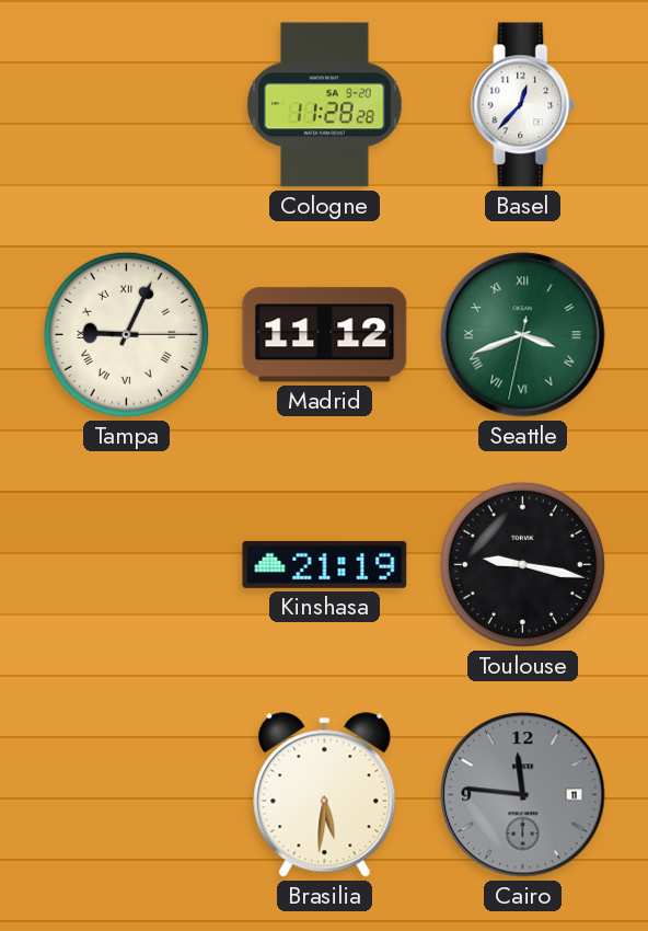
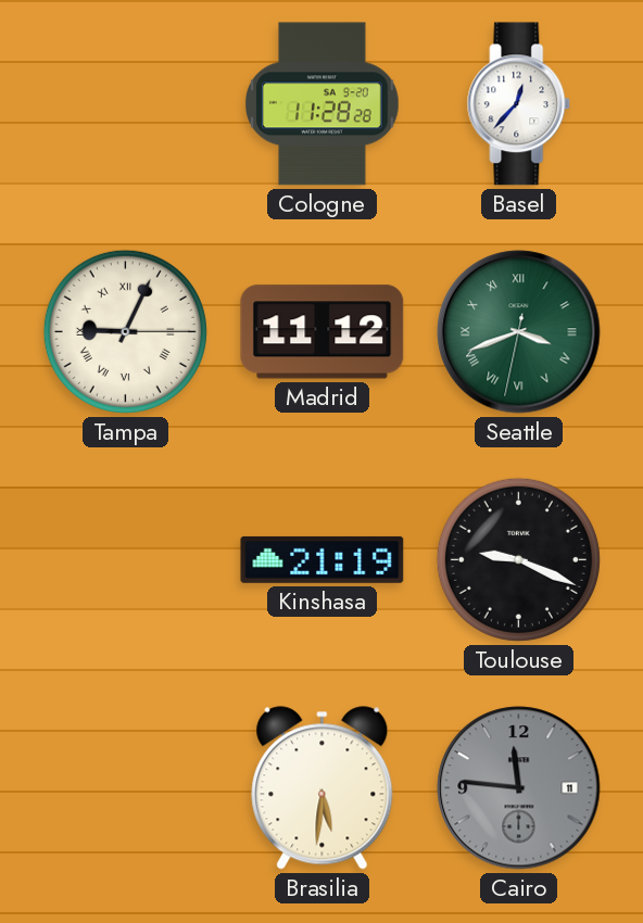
Toulouse: 9:17 -> 9:19
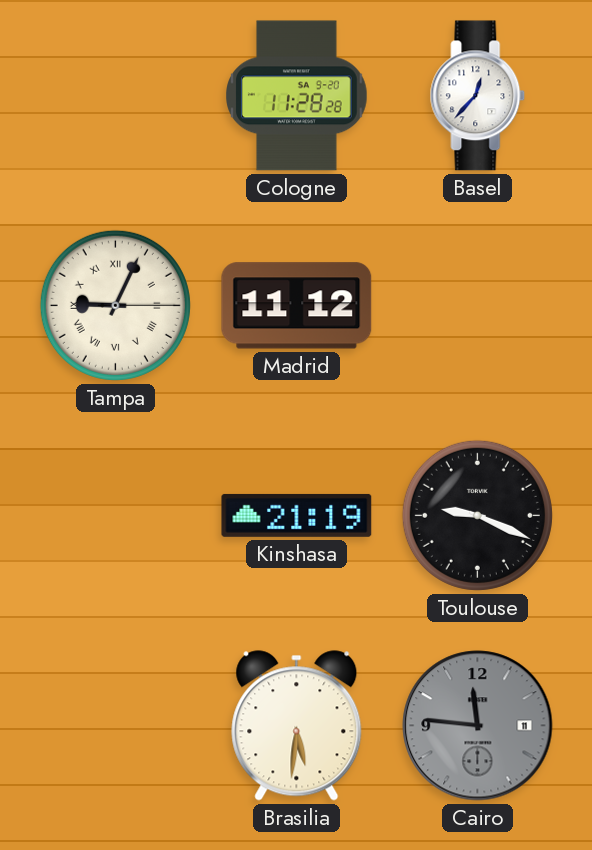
Seattle: 3:41 -> none
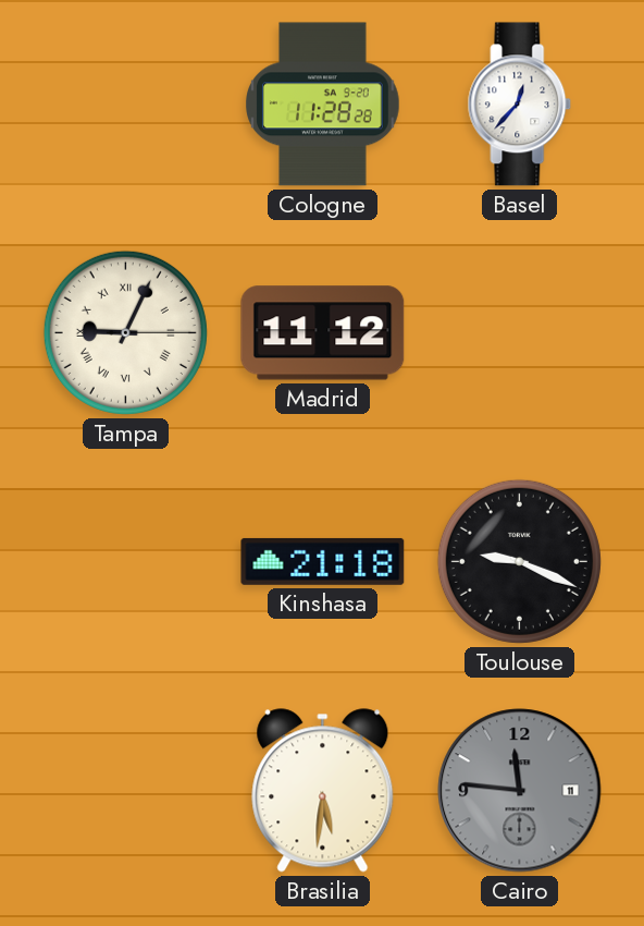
Kinshasa: 21:19 -> 21:18
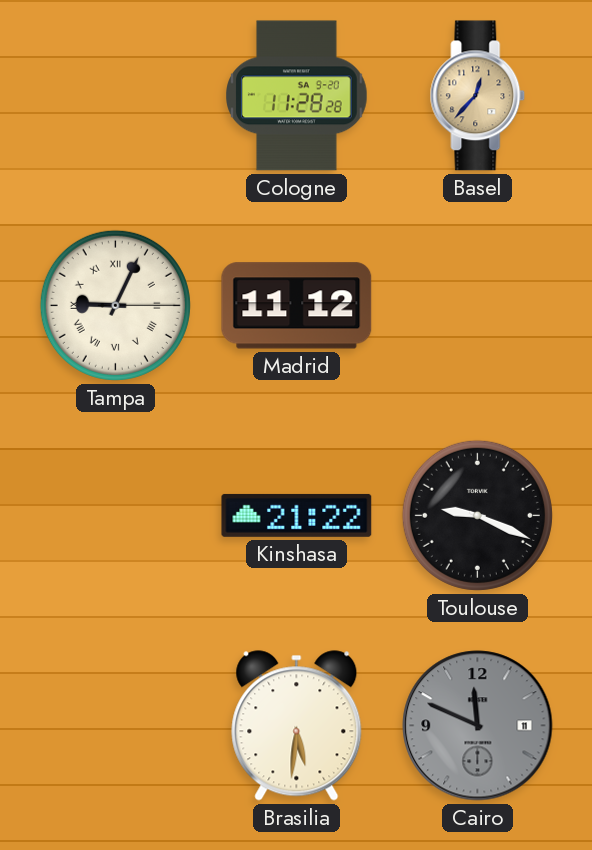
Basel dial: white -> champagne
Kinshasa: 21:18 -> 21:22
Cairo: 11:46 -> 11:49
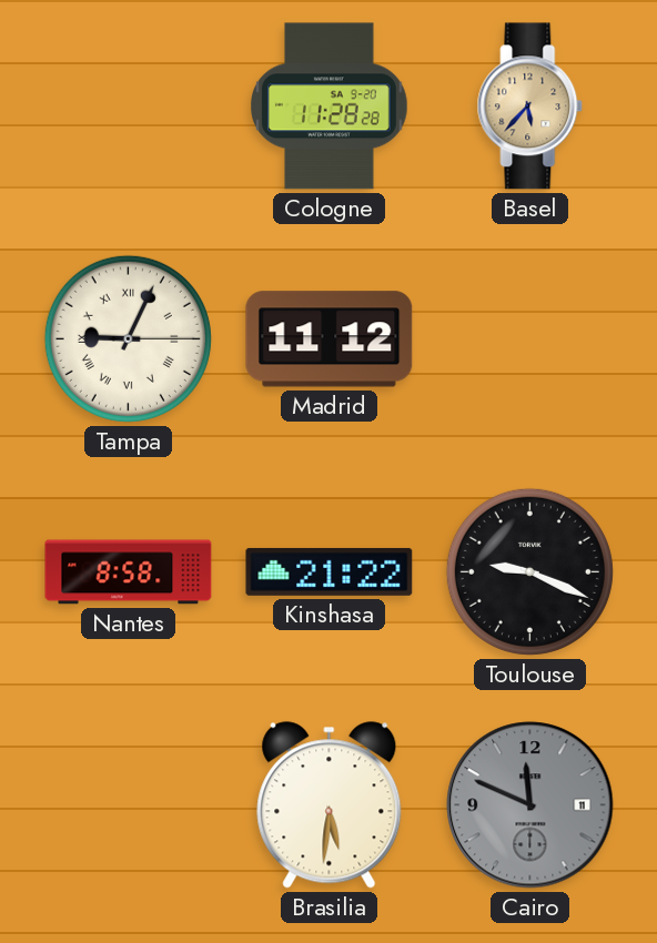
Basel: 12:37 -> 5:37
Nantes: none -> 8:58
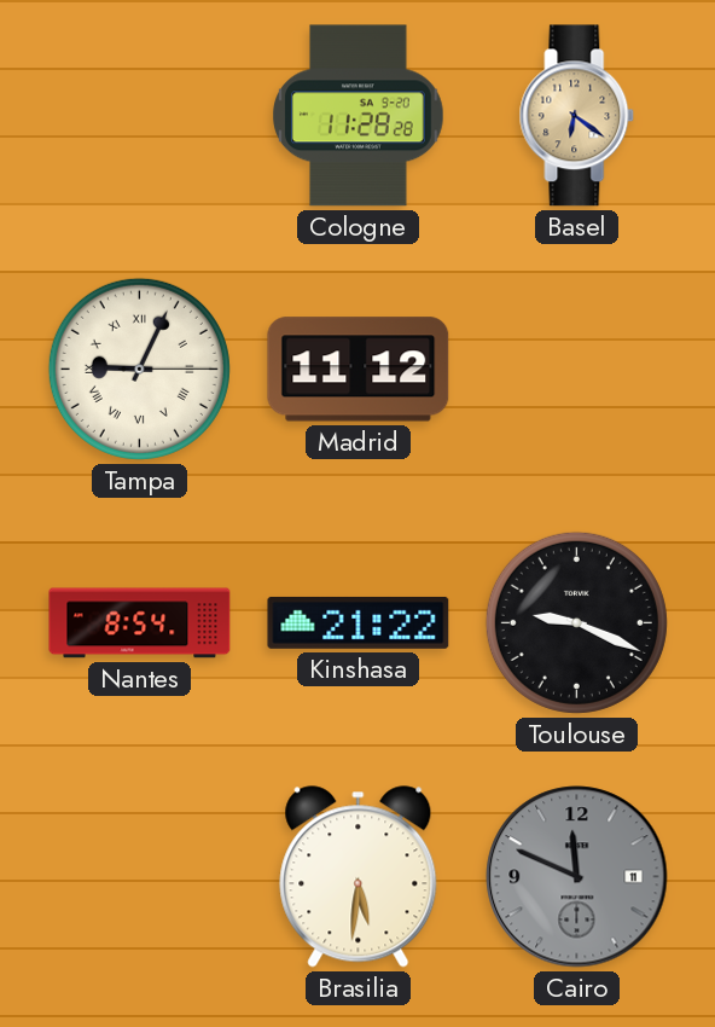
Basel: 5:37 -> 6:21
Nantes: 8:58 -> 8:54
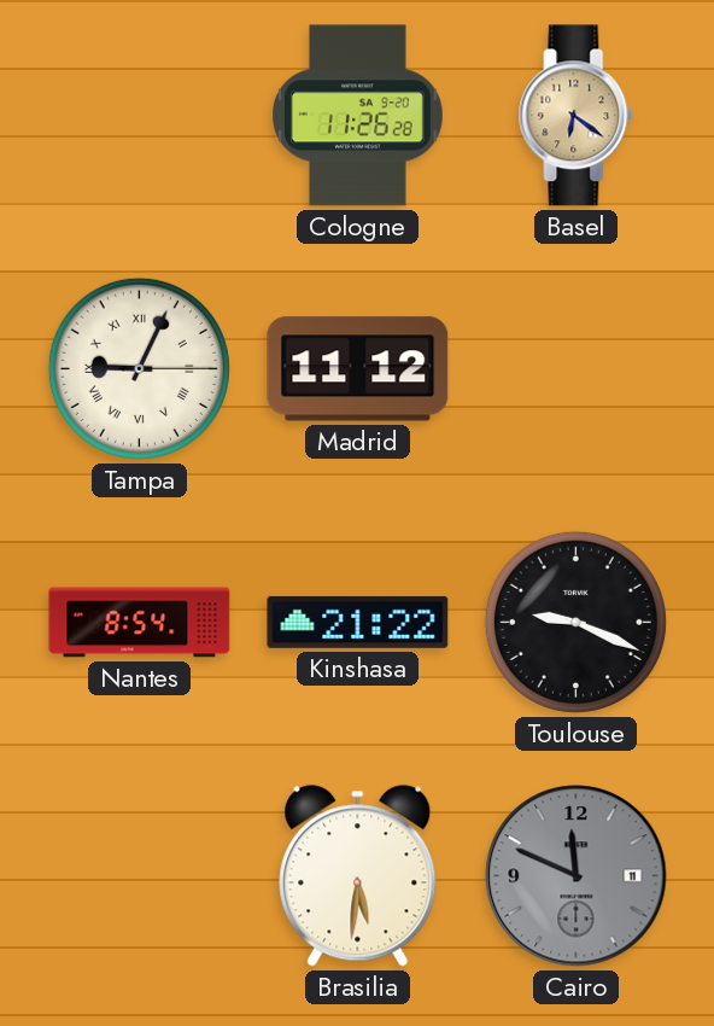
Cologne: 11:28 -> 11:26
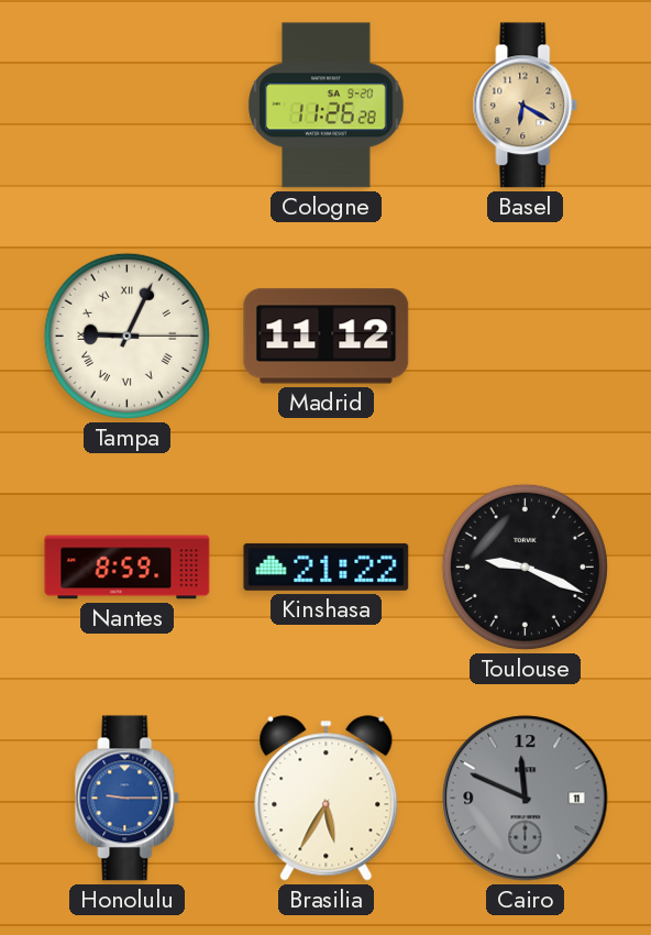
Basel: 6:21 -> 6:20
Nantes: 8:54 -> 8:59
Honolulu: none -> 9:15
Brasilia: 5:31 -> 5:35
